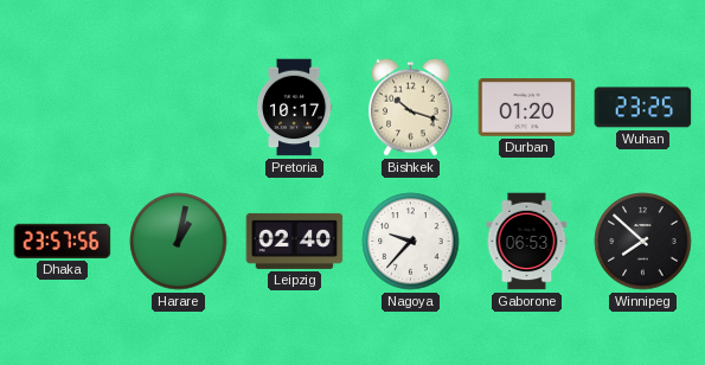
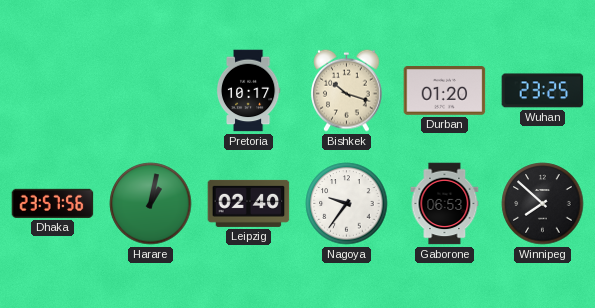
Nagoya: 9:37 -> 9:36
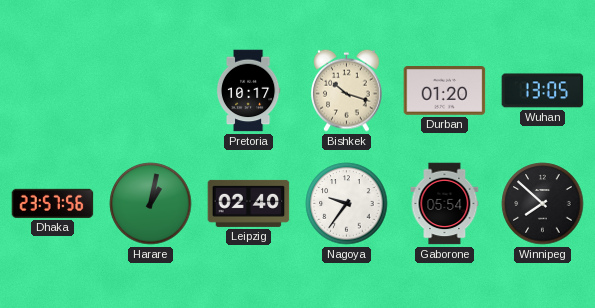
Wuhan: 23:25 -> 13:05
Gaborone: 06:53 -> 05:54
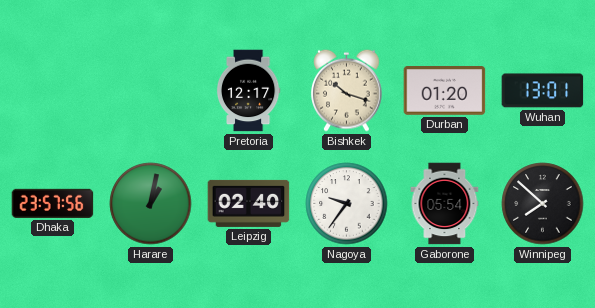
Pretoria: 10:17 -> 12:17
Wuhan: 13:05 -> 13:01
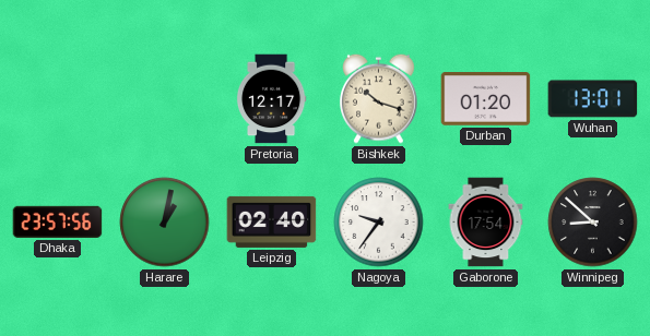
Gaborone: 05:54 -> 17:54
Winnipeg: 7:52 -> 8:52
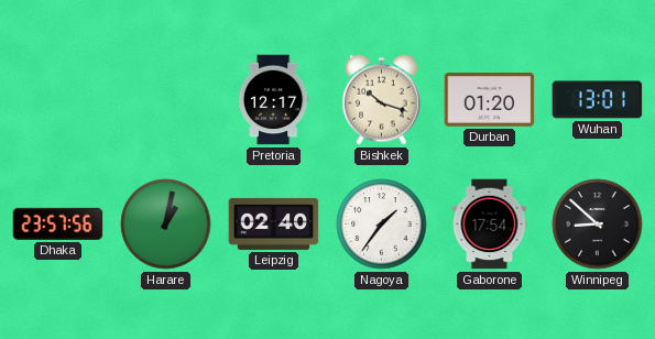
Nagoya: 9:36 -> 1:36
